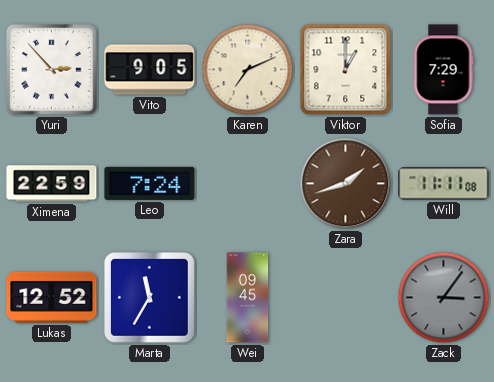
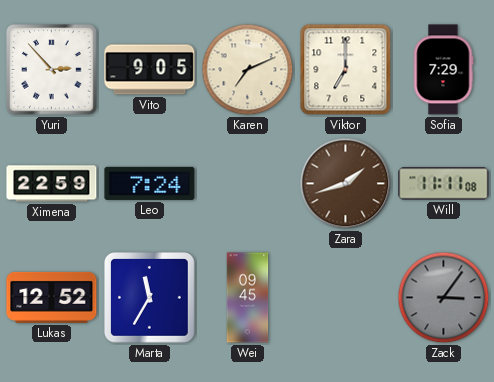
Viktor: 1:00 -> 7:00
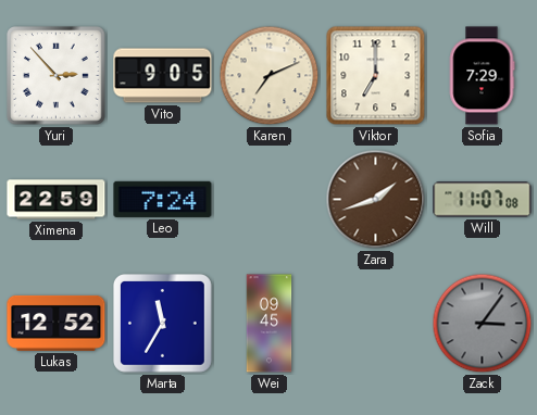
Will: 11:11 -> 11:07
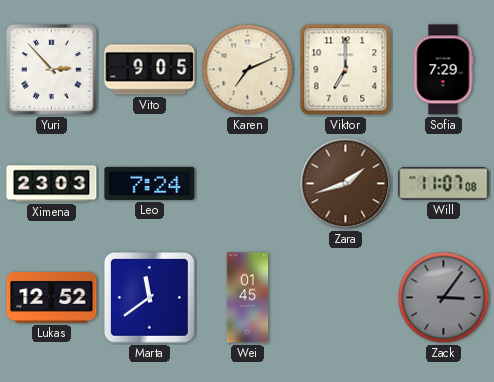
Ximena: 22:59 -> 23:03
Marta: 11:35 -> 11:39
Wei: 09:45 -> 01:45
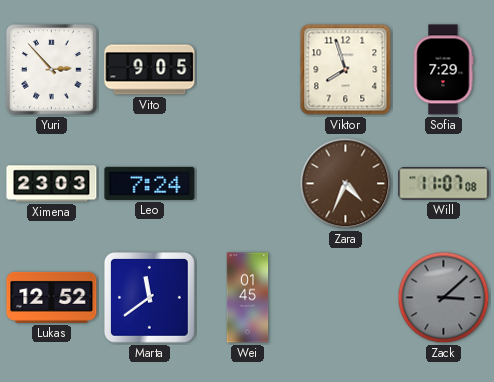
Karen: 7:11 -> none
Viktor: 7:00 -> 7:57
Zara: 1:42 -> 4:34
Zack: 3:06 -> 3:08
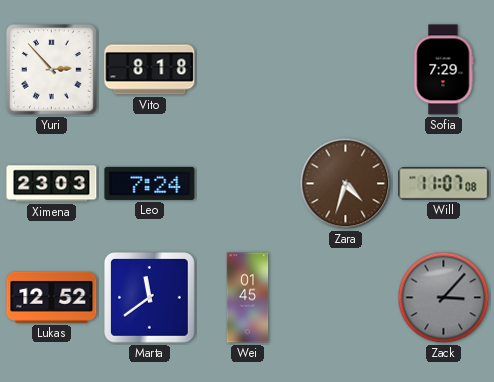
Vito: 9:05 -> 8:18
Viktor: 7:57 -> none
Zara: 4:34 -> 4:33
Zack: 3:08 -> 3:07
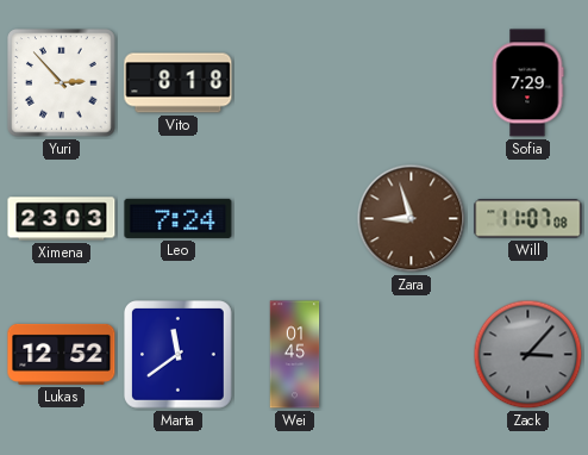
Zara: 4:33 -> 8:57
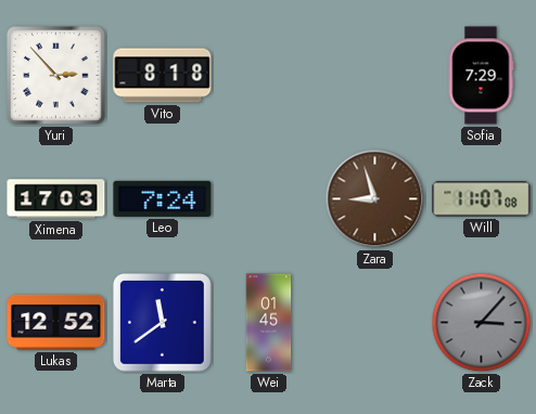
Ximena: 23:03 -> 17:03
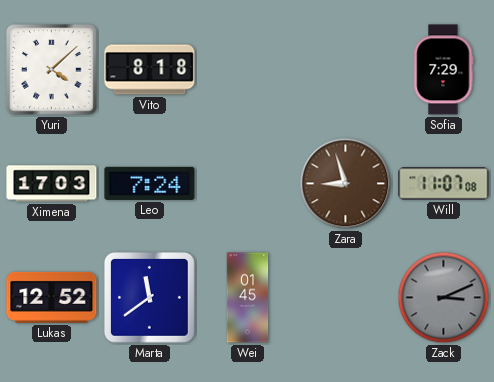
Yuri: 2:53 -> 4:08
Zack: 3:07 -> 3:11
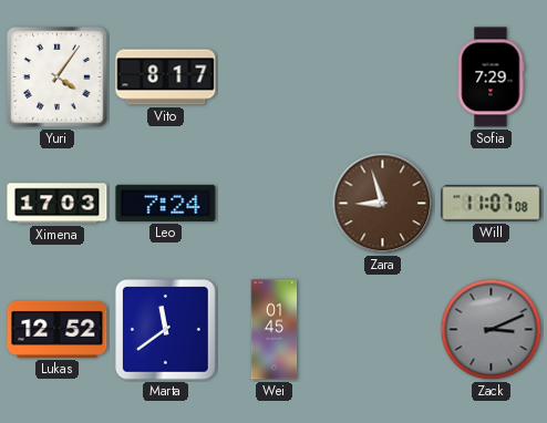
Yuri: 4:08 -> 4:06
Vito: 8:18 -> 8:17
